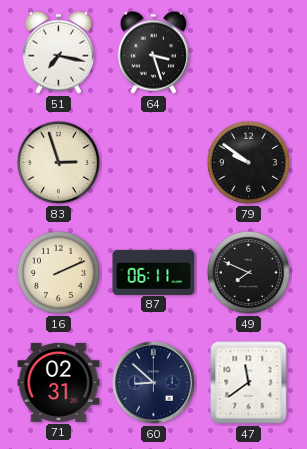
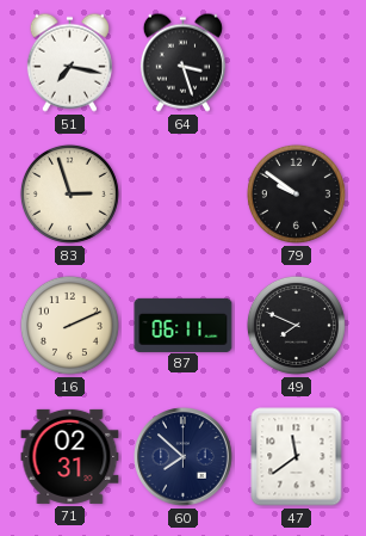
60: 8:52 -> 7:52
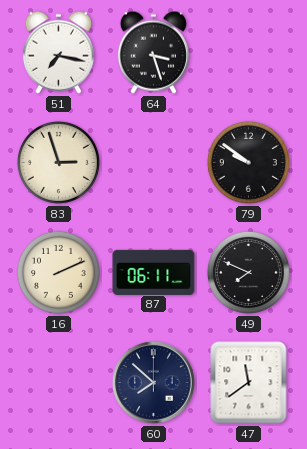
71: 02:31 -> none
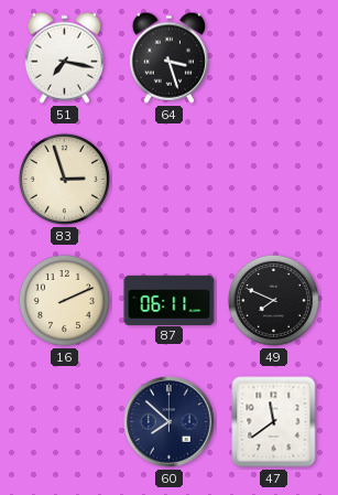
79: 9:51 -> none
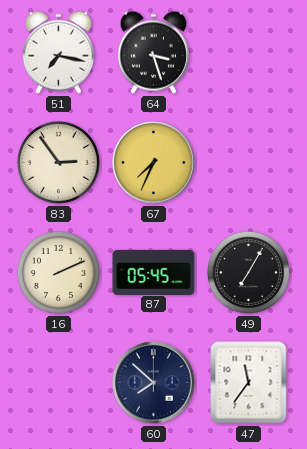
83: 2:57 -> 2:54
67: none -> 7:34
87: 06:11 -> 05:45
49: 7:49 -> 7:05
47: 11:39 -> 11:36
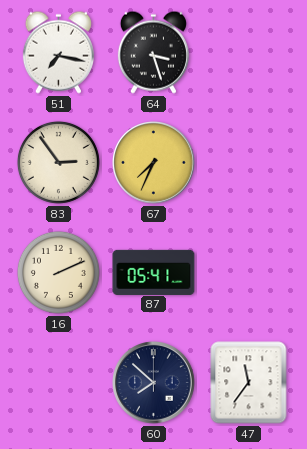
87: 05:45 -> 05:41
49: 7:05 -> none
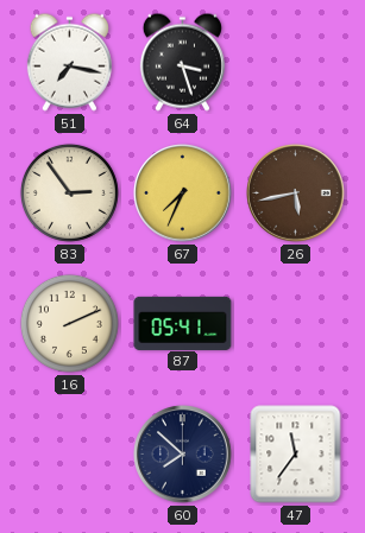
26: none -> 5:43
